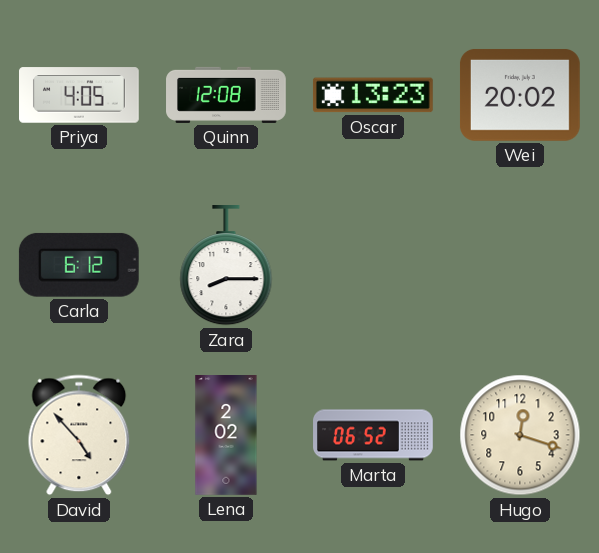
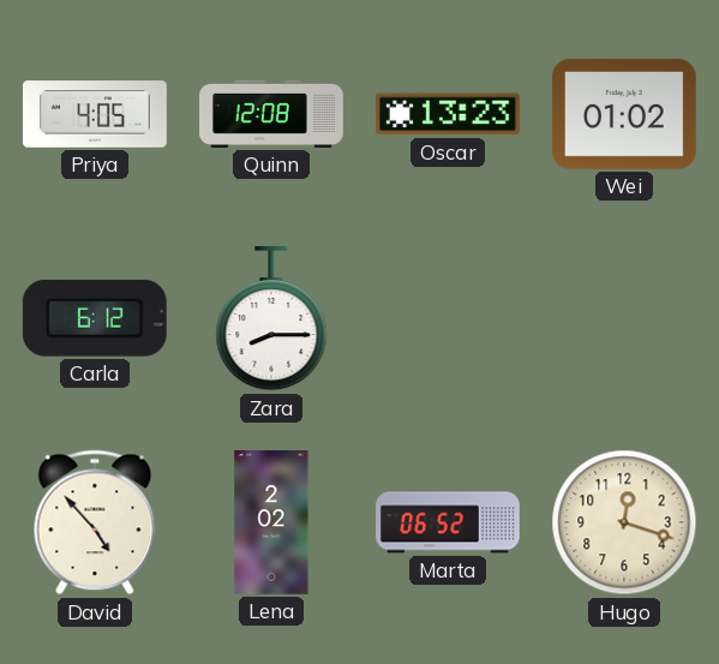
Wei: 20:02 -> 01:02
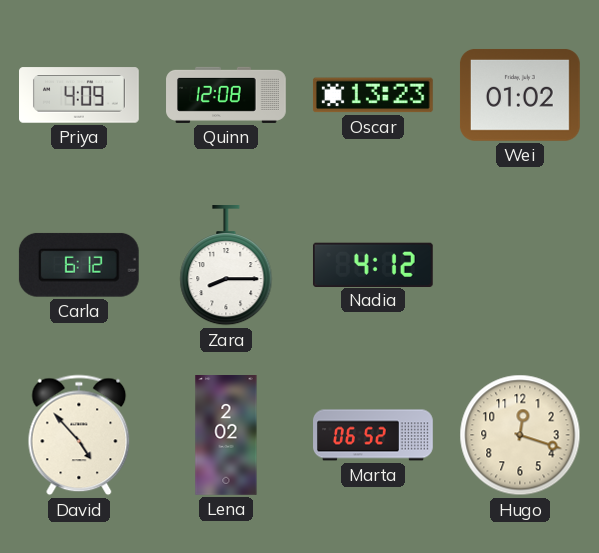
Priya: 4:05 -> 4:09
Nadia: none -> 4:12
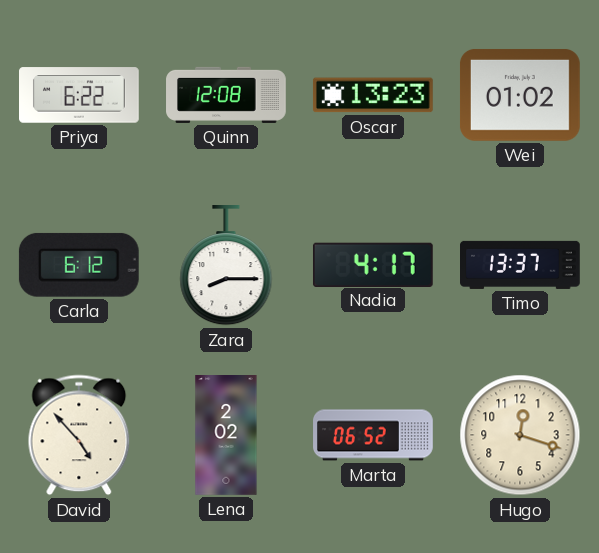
Priya: 4:09 -> 6:22
Nadia: 4:12 -> 4:17
Timo: none -> 13:37
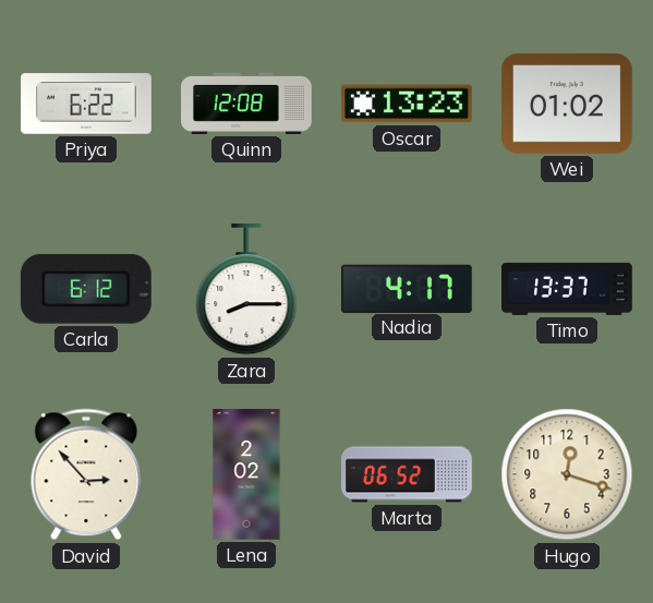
David: 4:53 -> 2:53
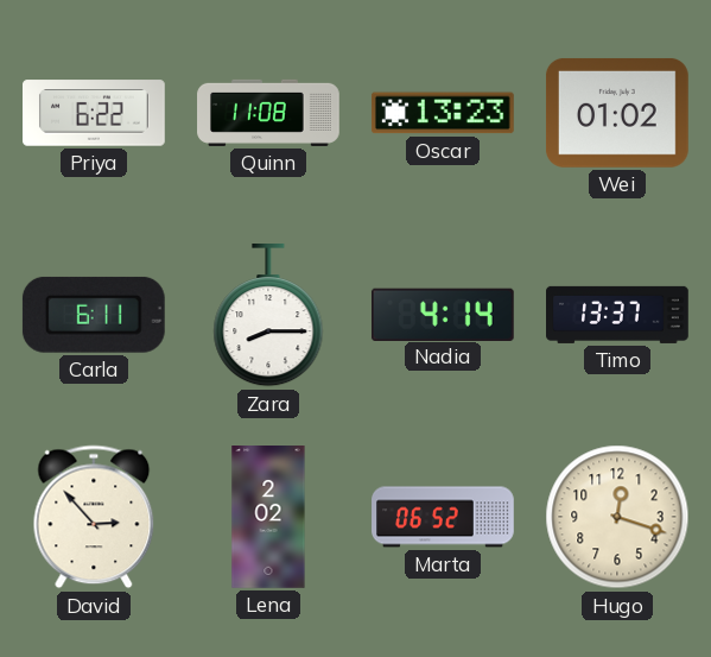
Quinn: 12:08 -> 11:08
Carla: 6:12 -> 6:11
Nadia: 4:17 -> 4:14
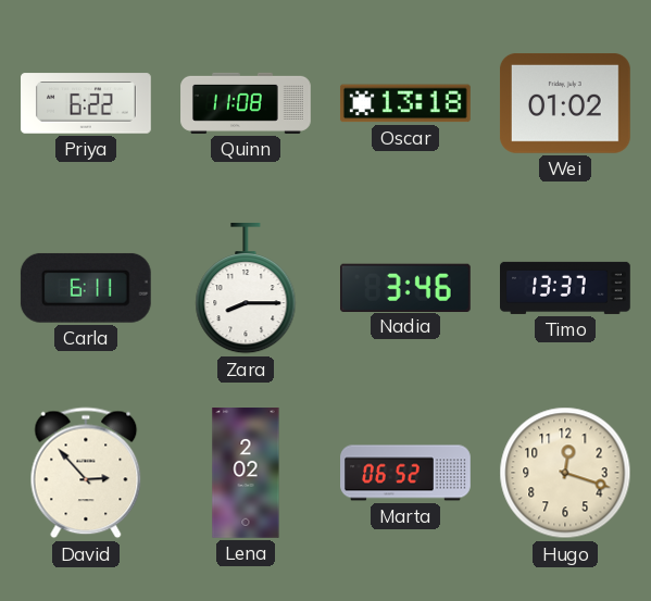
Oscar: 13:23 -> 13:18
Nadia: 4:14 -> 3:46
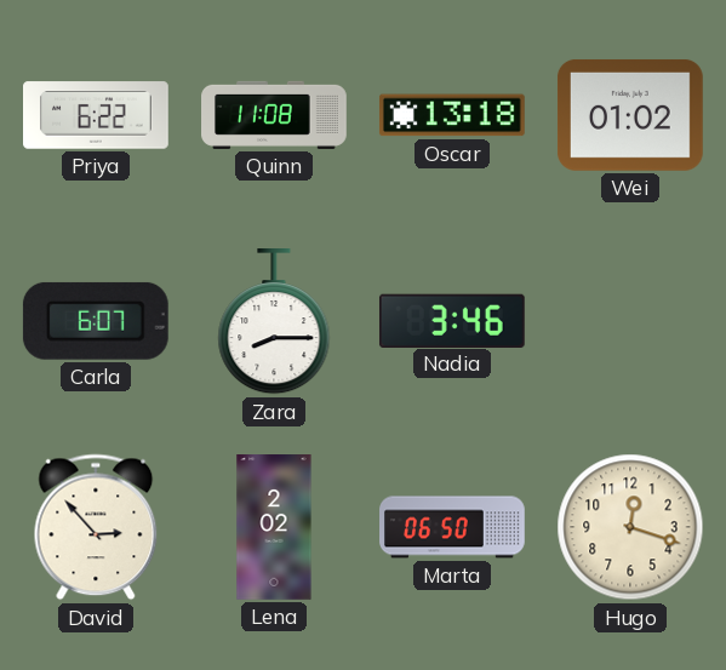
Carla: 6:11 -> 6:07
Timo: 13:37 -> none
Marta: 06:52 -> 06:50
